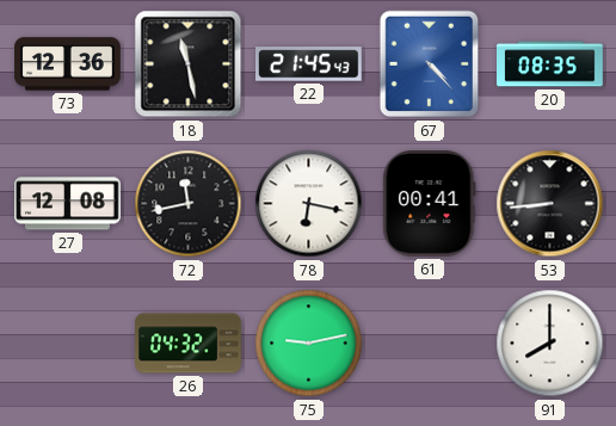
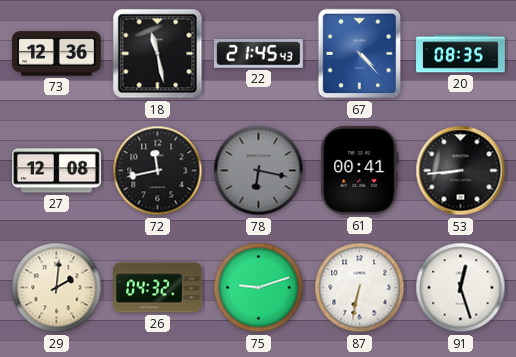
78 dial: white -> grey
29: none -> 2:01
75: 9:13 -> 9:12
87: none -> 6:32
91: 8:00 -> 12:27
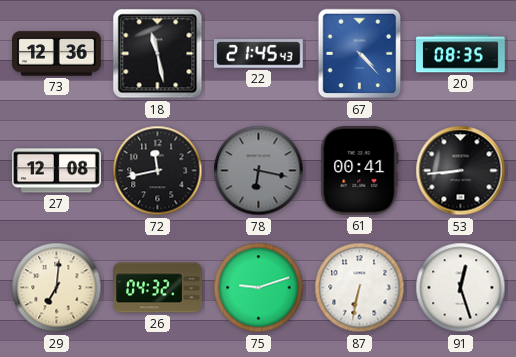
29: 2:01 -> 7:01
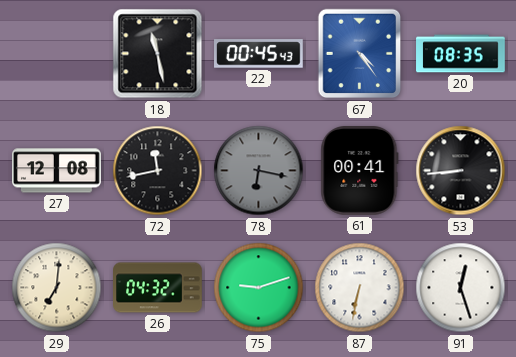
73: 12:36 -> none
22: 21:45 -> 00:45
67: 4:23 -> 4:24
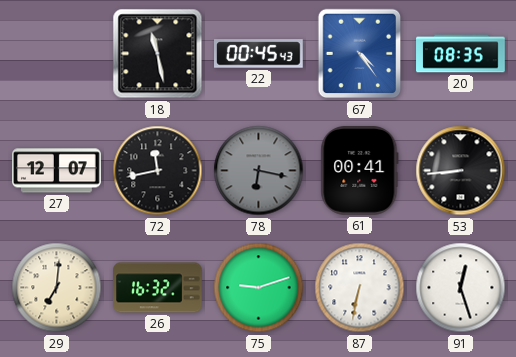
27: 12:08 -> 12:07
26: 04:32 -> 16:32
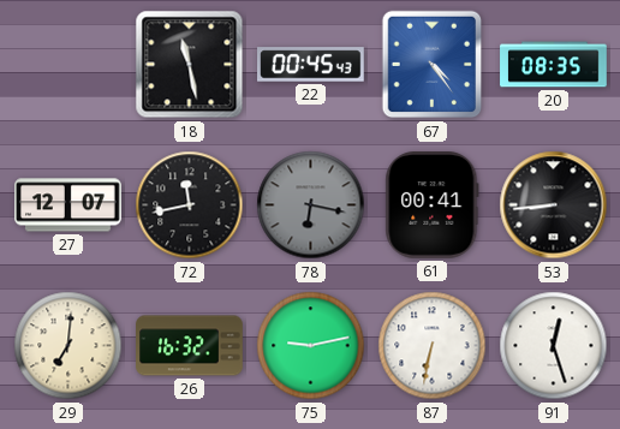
75: 9:12 -> 9:13
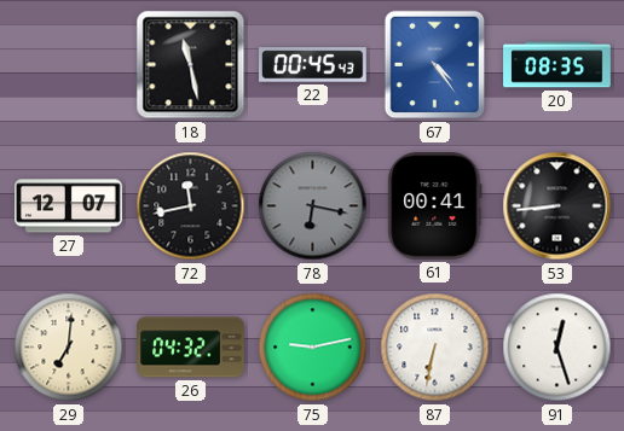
26: 16:32 -> 04:32
